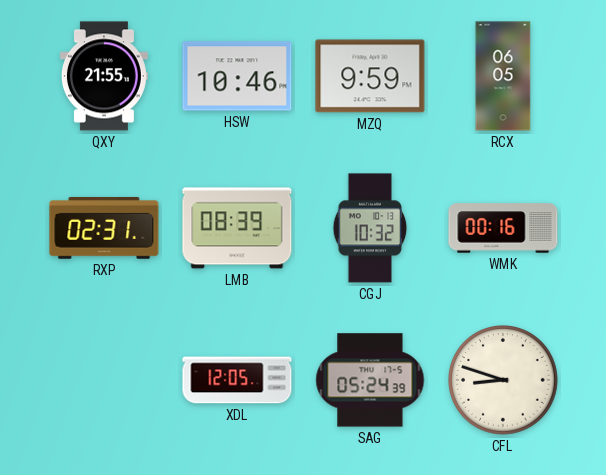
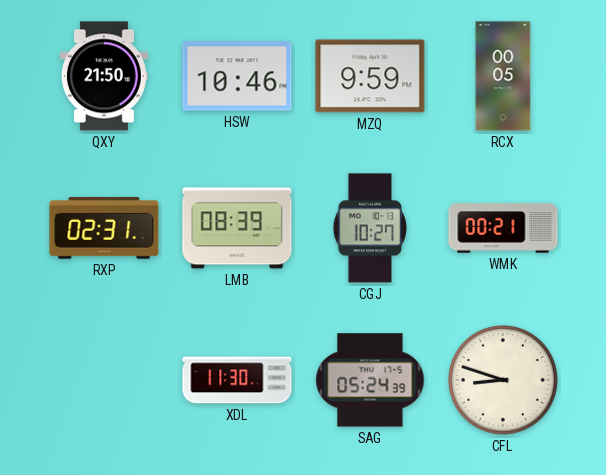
QXY: 21:55 -> 21:50
RCX: 06:05 -> 00:05
CGJ: 10:32 -> 10:27
WMK: 00:16 -> 00:21
XDL: 12:05 -> 11:30
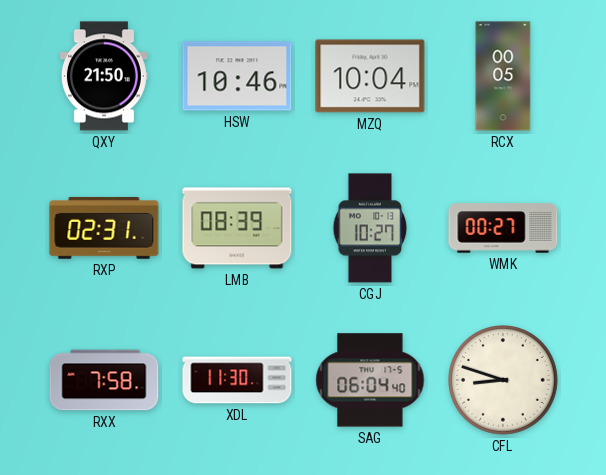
MZQ: 9:59 -> 10:04
WMK: 00:21 -> 00:27
RXX: none -> 7:58
SAG: 05:24 -> 06:04
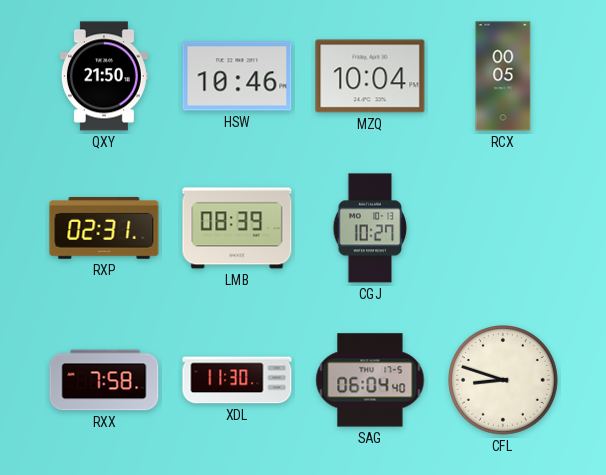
WMK: 00:27 -> none
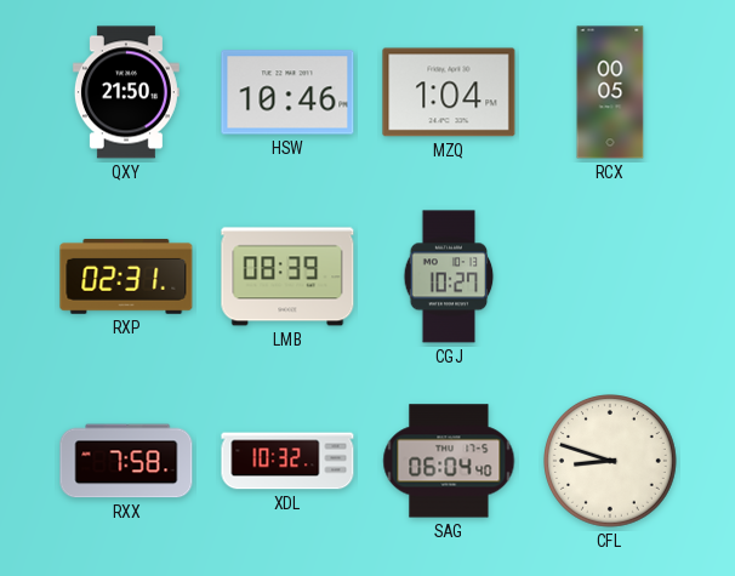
MZQ: 10:04 -> 1:04
XDL: 11:30 -> 10:32
